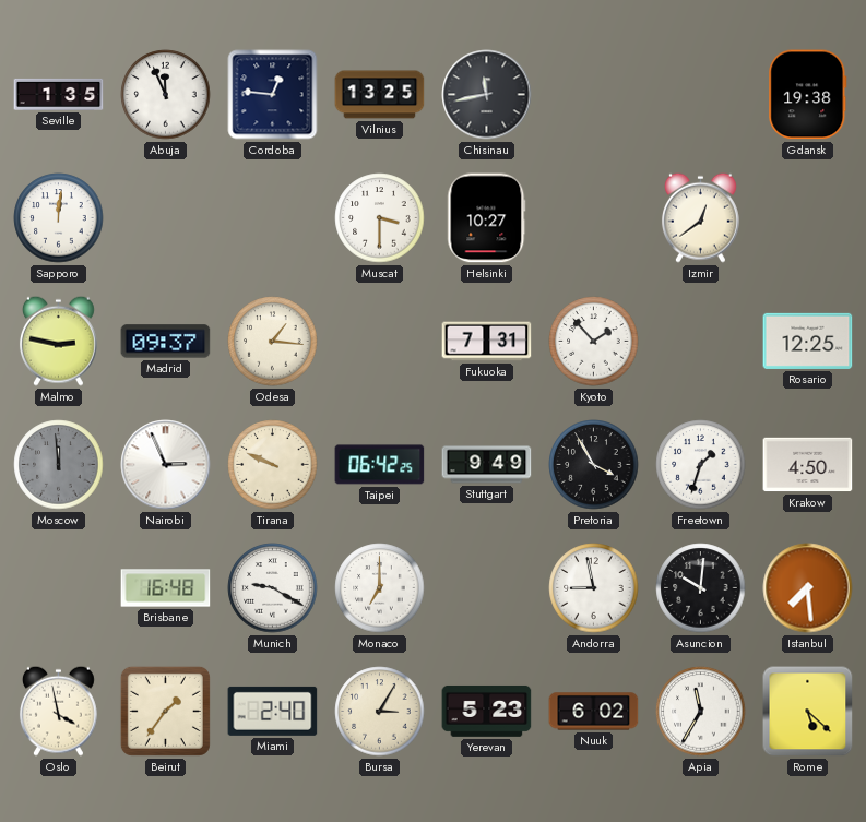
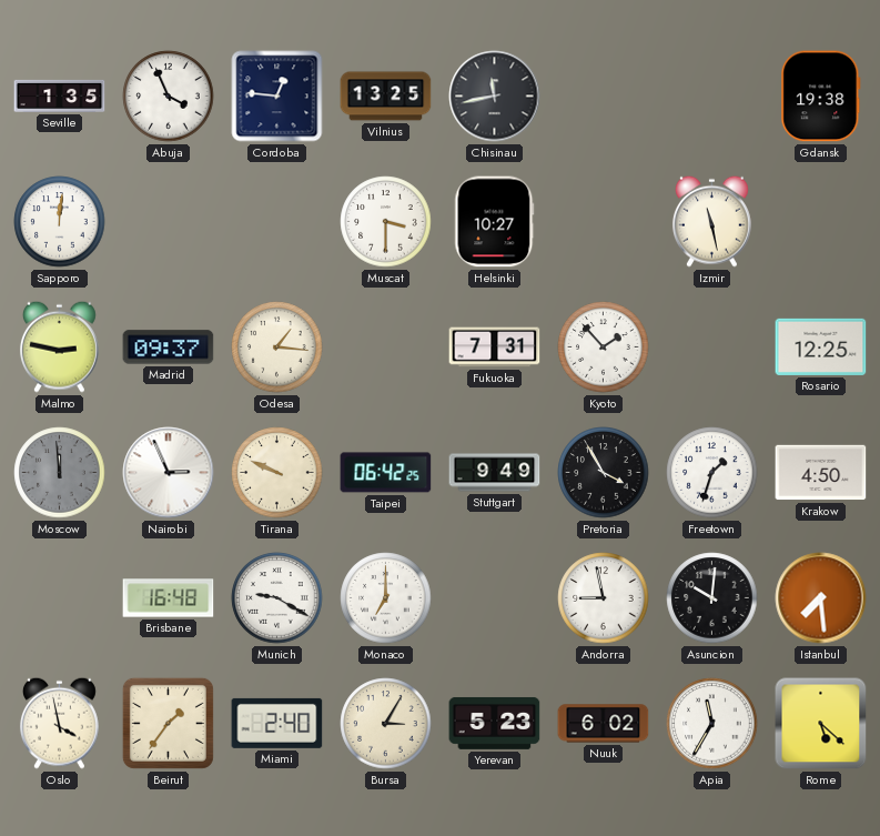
Abuja: 11:56 -> 3:56
Izmir: 12:39 -> 11:28
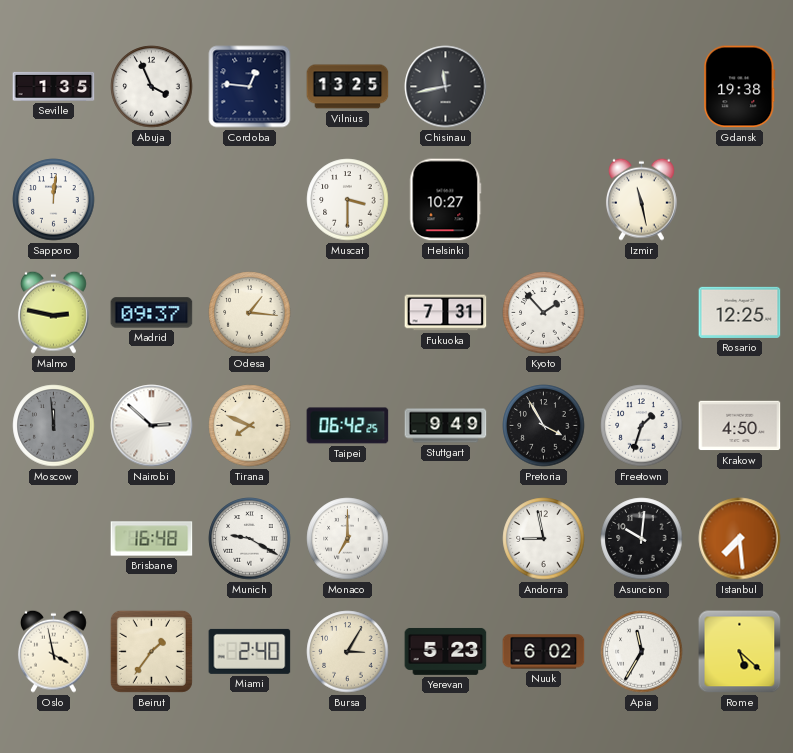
Nairobi: 2:56 -> 2:52
Tirana: 9:49 -> 7:49
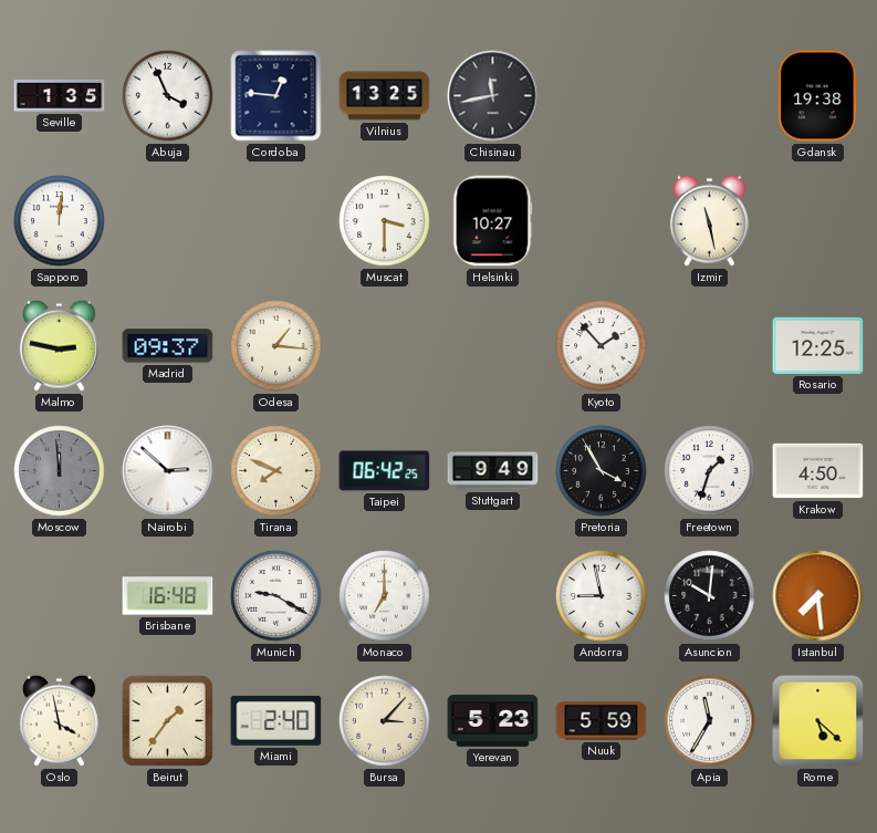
Fukuoka: 7:31 -> none
Bursa: 3:05 -> 3:07
Nuuk: 6:02 -> 5:59
